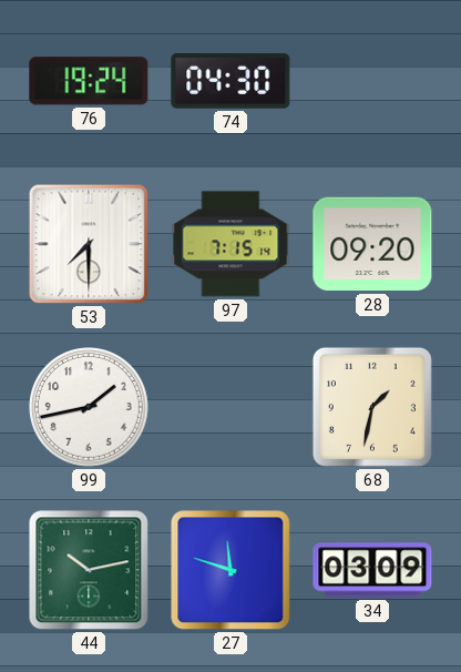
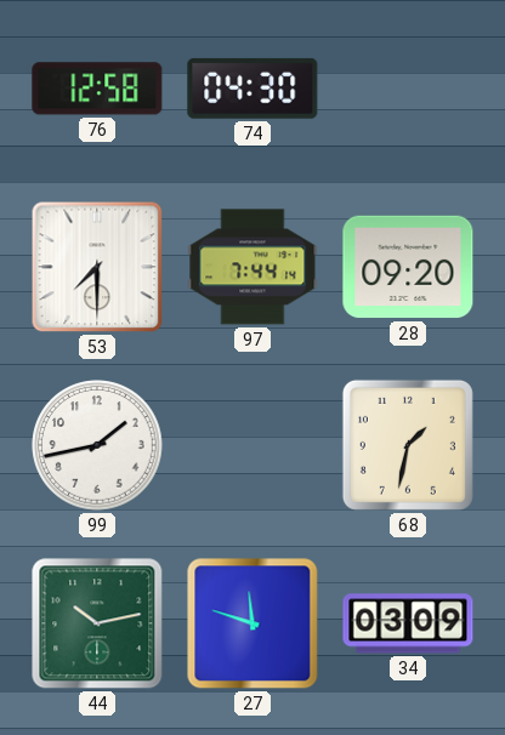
76: 19:24 -> 12:58
97: 7:15 -> 7:44
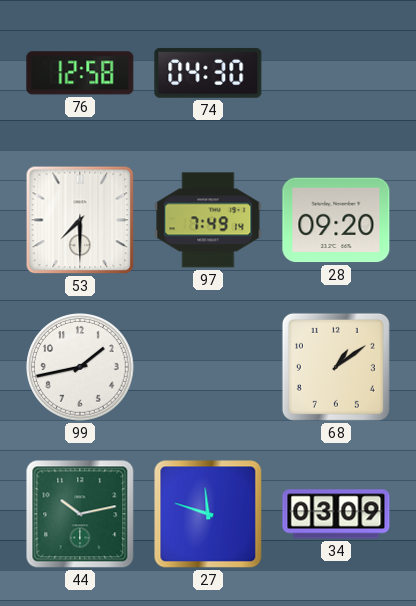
97: 7:44 -> 7:49
68: 1:32 -> 1:09
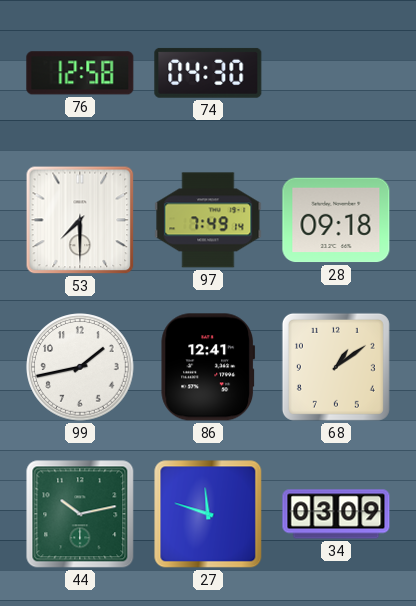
28: 09:20 -> 09:18
86: none -> 12:41
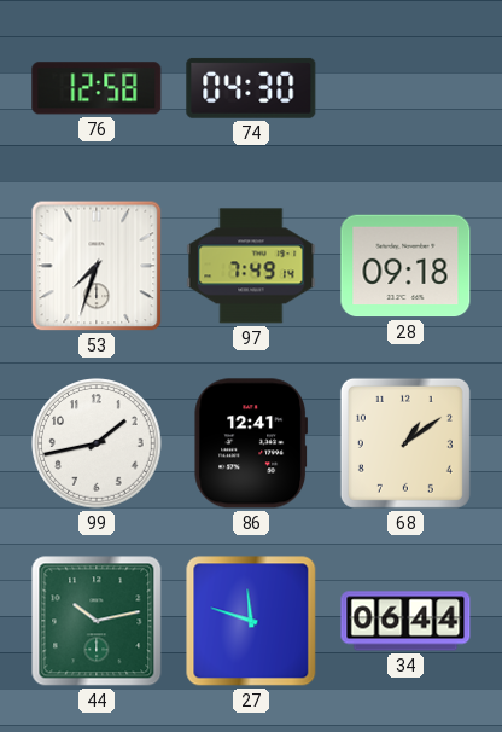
53: 7:30 -> 7:33
34: 03:09 -> 06:44
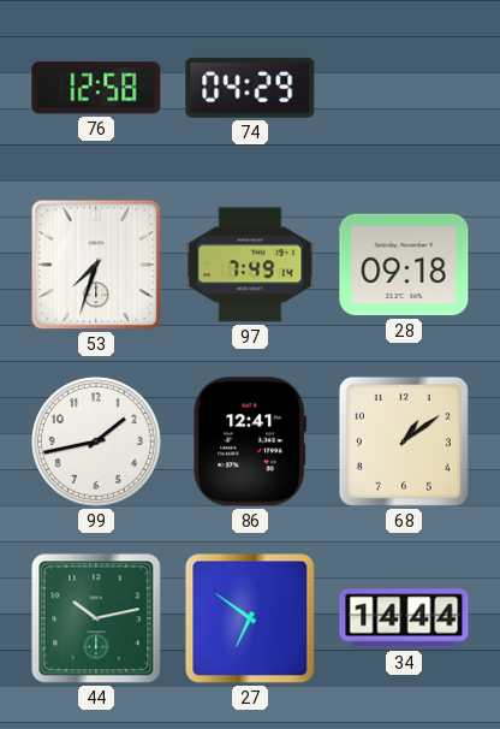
74: 04:30 -> 04:29
27: 11:48 -> 6:51
34: 06:44 -> 14:44
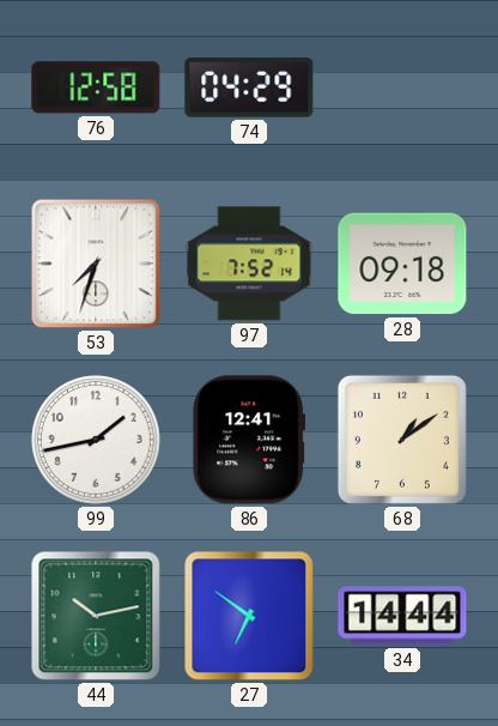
97: 7:49 -> 7:52
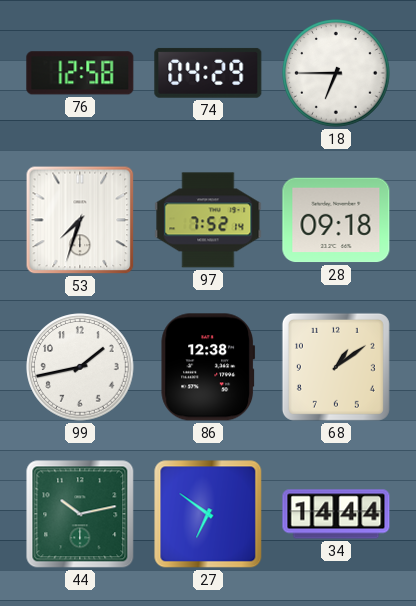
18: none -> 6:45
86: 12:41 -> 12:38
